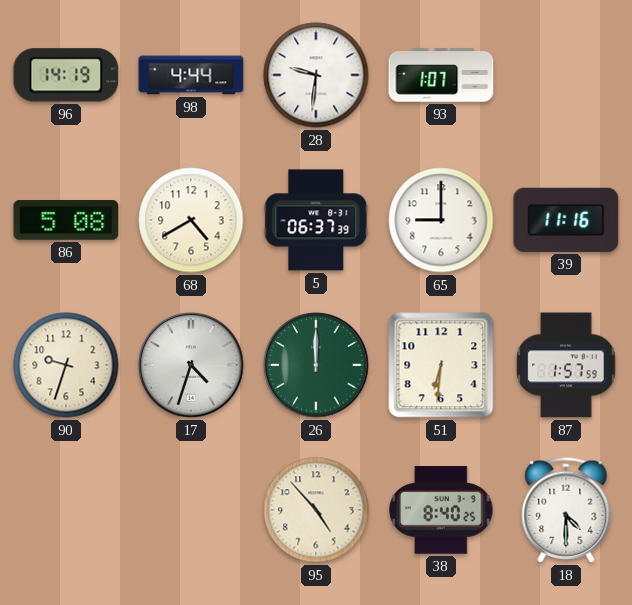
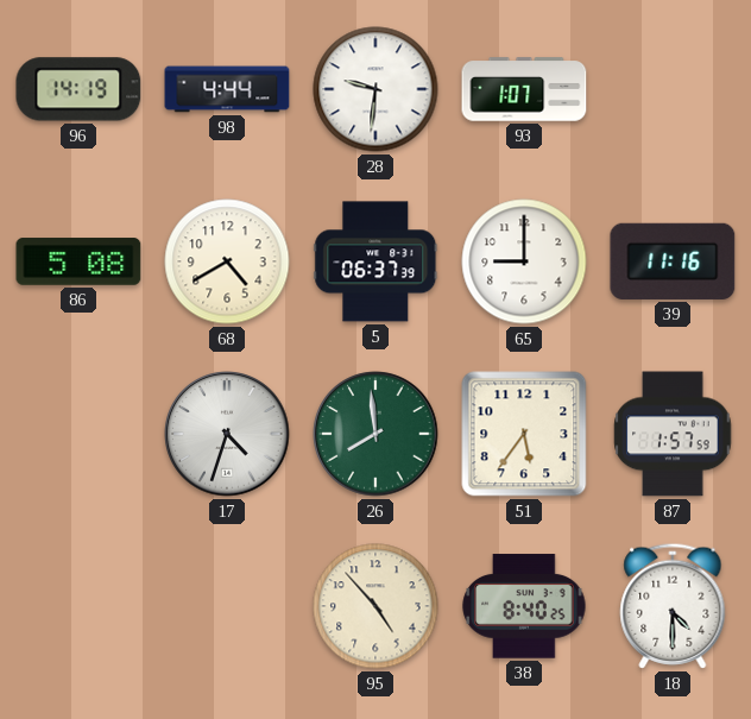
90: 9:33 -> none
26: 12:00 -> 7:59
51: 6:31 -> 5:36
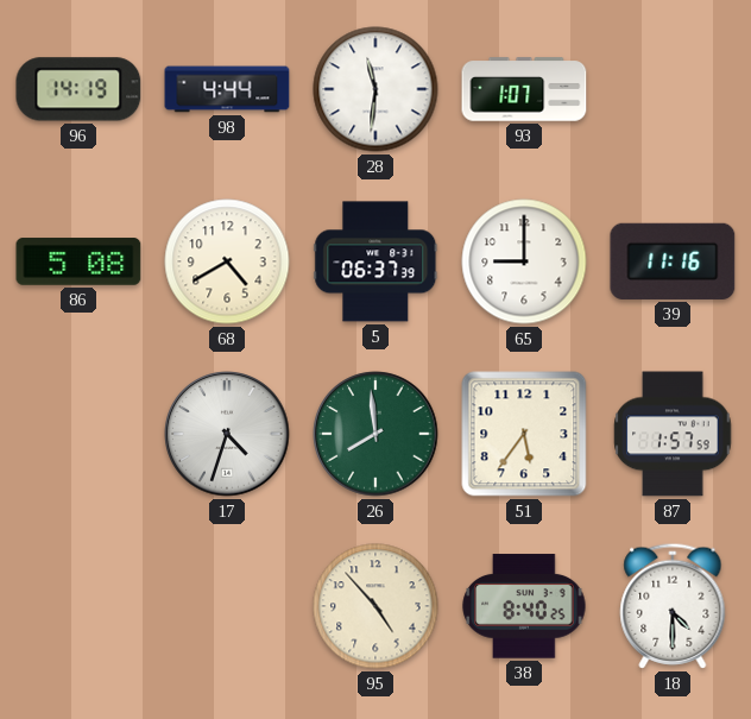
28: 9:31 -> 11:31
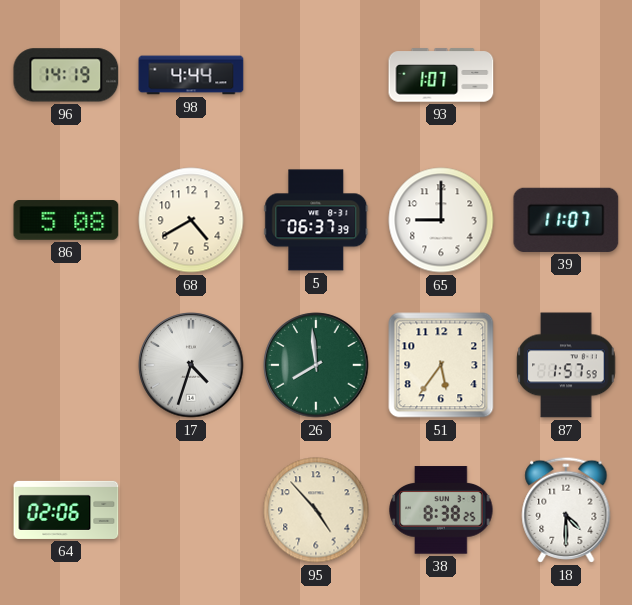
28: 11:31 -> none
39: 11:16 -> 11:07
64: none -> 02:06
38: 8:40 -> 8:38
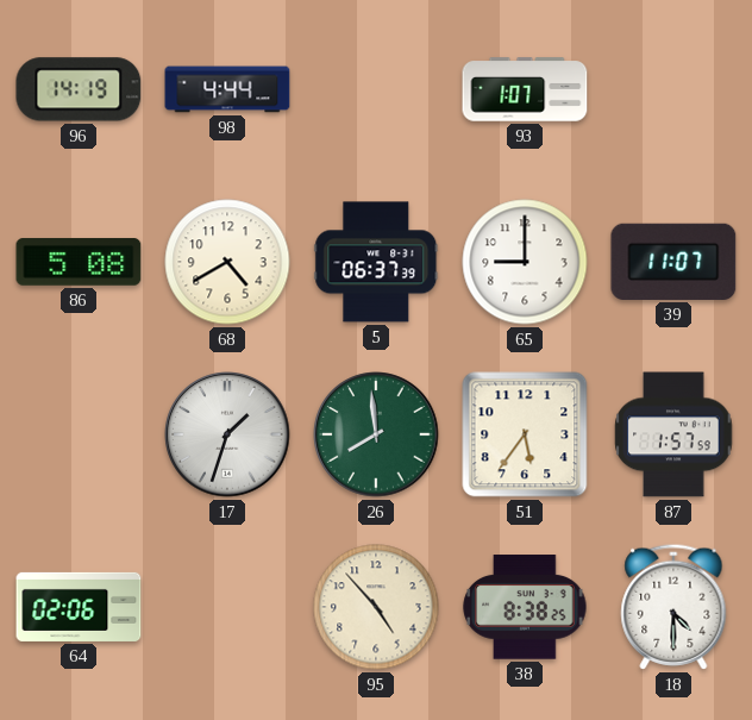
17: 4:33 -> 1:33
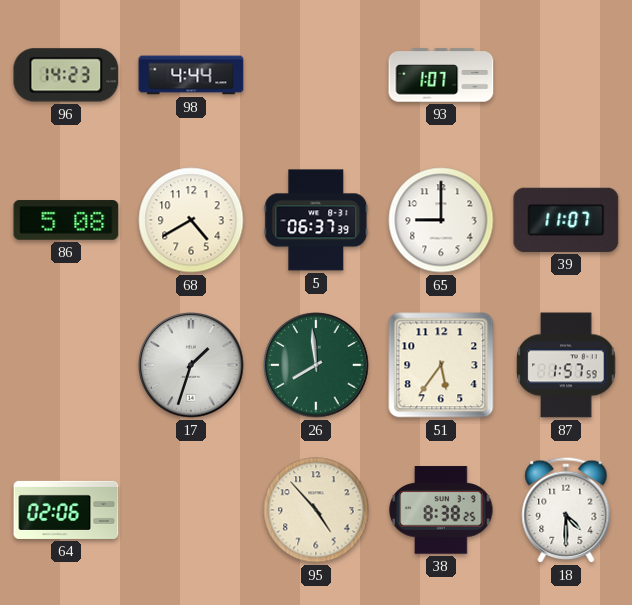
96: 14:19 -> 14:23
